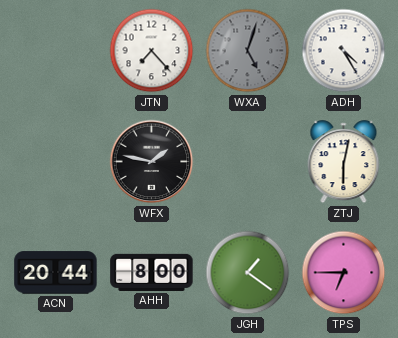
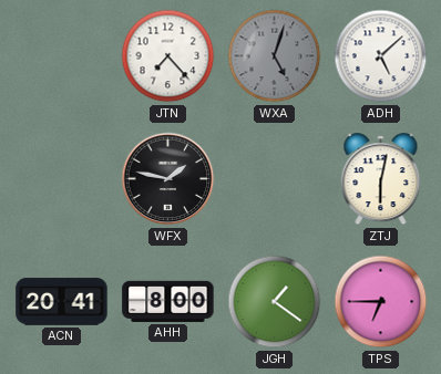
ADH: 4:25 -> 5:08
ACN: 20:44 -> 20:41
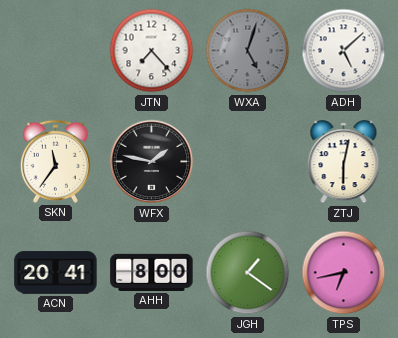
SKN: none -> 11:36
TPS: 6:45 -> 6:43
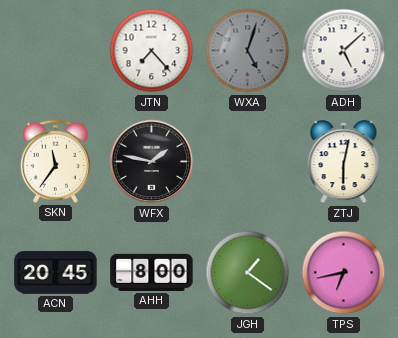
ACN: 20:41 -> 20:45
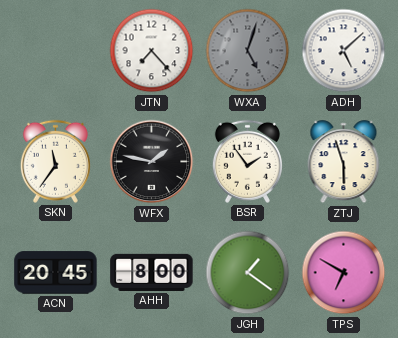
BSR: none -> 1:54
ZTJ: 6:02 -> 5:57
TPS: 6:43 -> 6:50
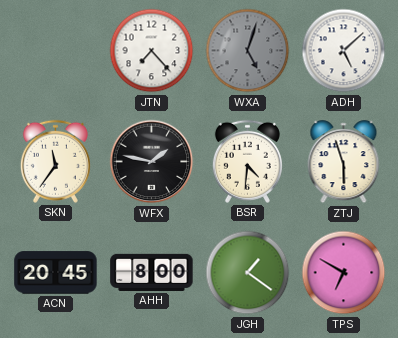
BSR: 1:54 -> 4:31
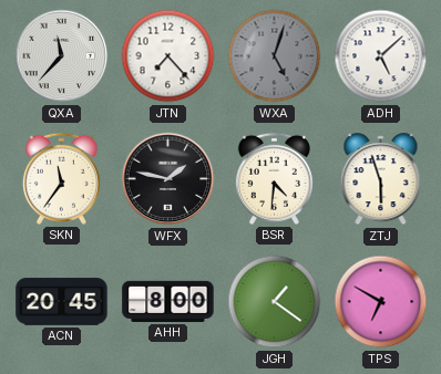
QXA: none -> 11:37
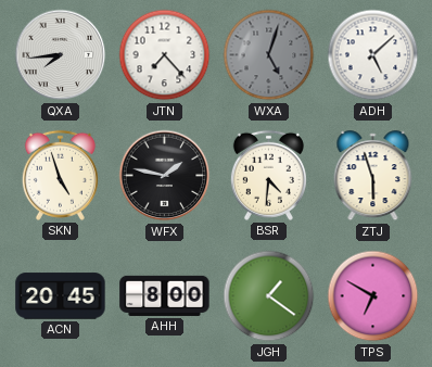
QXA: 11:37 -> 7:44
SKN: 11:36 -> 4:57
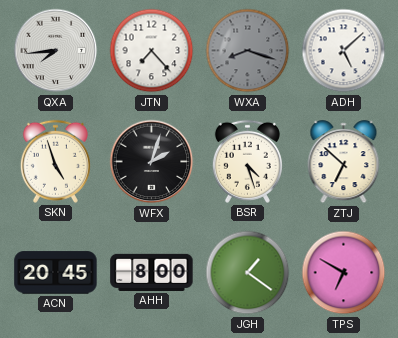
WXA: 5:03 -> 8:18
WFX: 1:47 -> 2:03
BSR: 4:31 -> 4:27
ZTJ: 5:57 -> 6:52
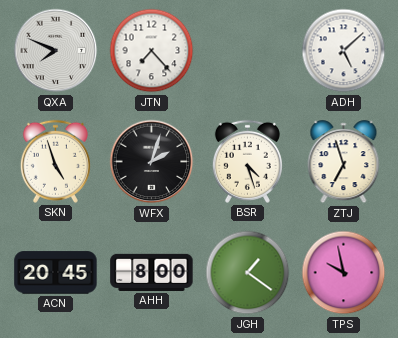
QXA: 7:44 -> 7:49
WXA: 8:18 -> none
ZTJ: 6:52 -> 6:57
TPS: 6:50 -> 9:58
